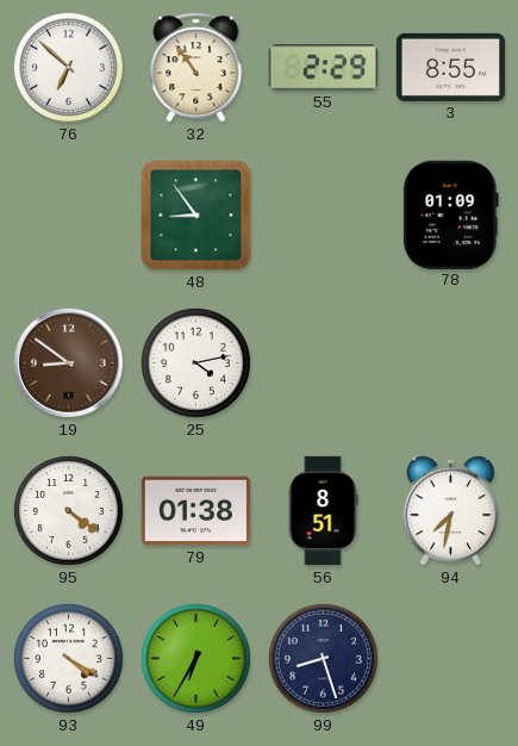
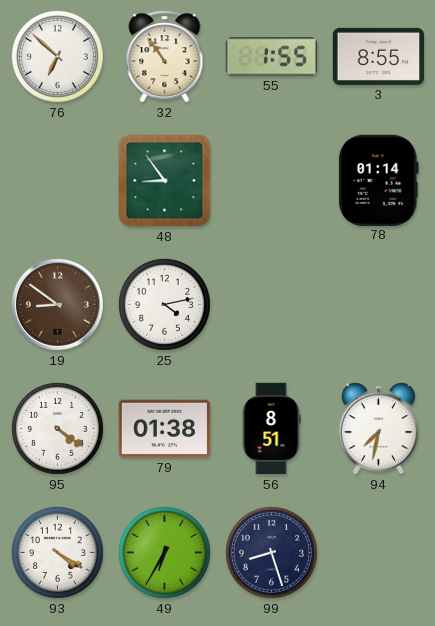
55: 2:29 -> 1:55
78: 01:09 -> 01:14
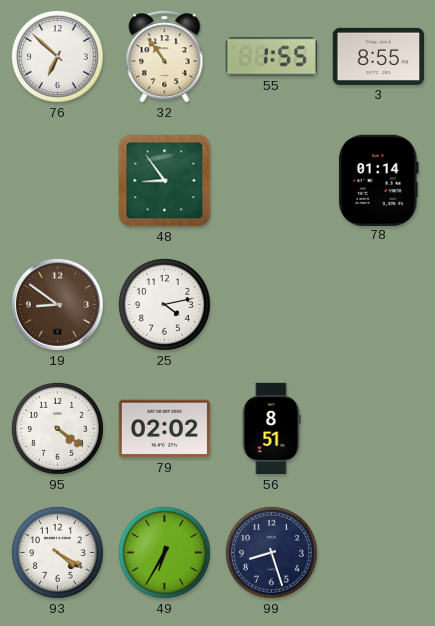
79: 01:38 -> 02:02
94: 7:32 -> none
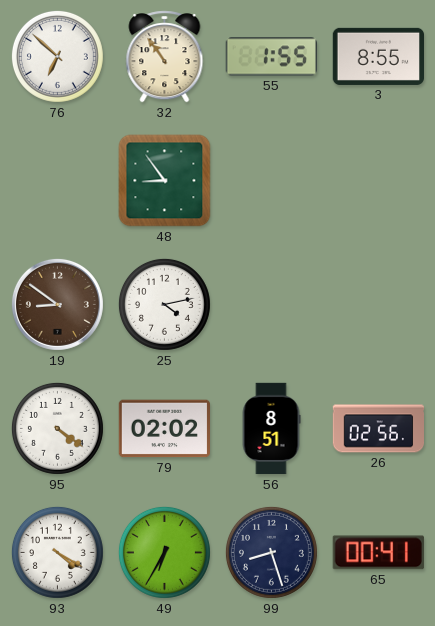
78: 01:14 -> none
26: none -> 02:56
65: none -> 00:41
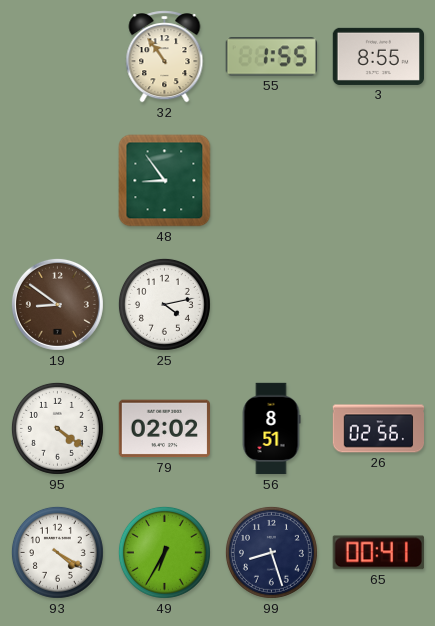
76: 6:52 -> none
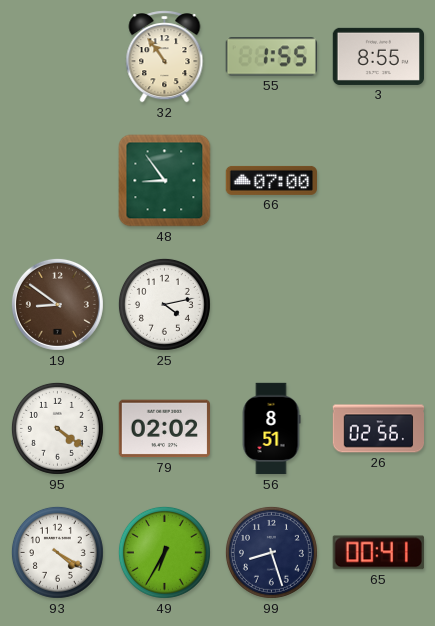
66: none -> 07:00
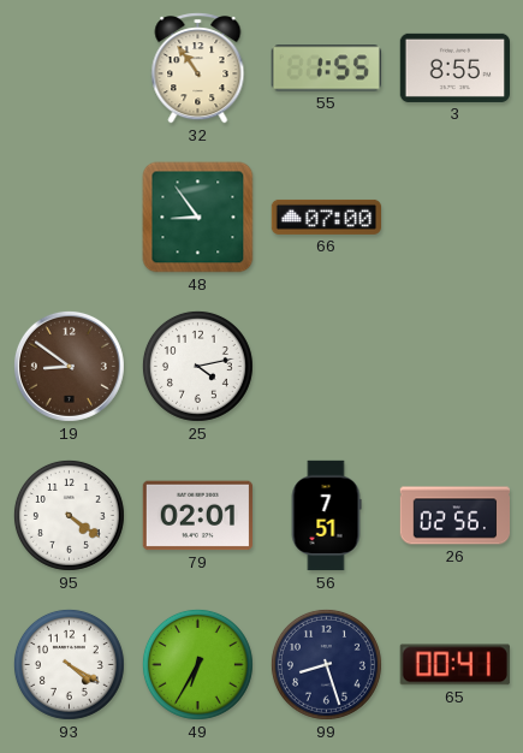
79: 02:02 -> 02:01
56: 8:51 -> 7:51
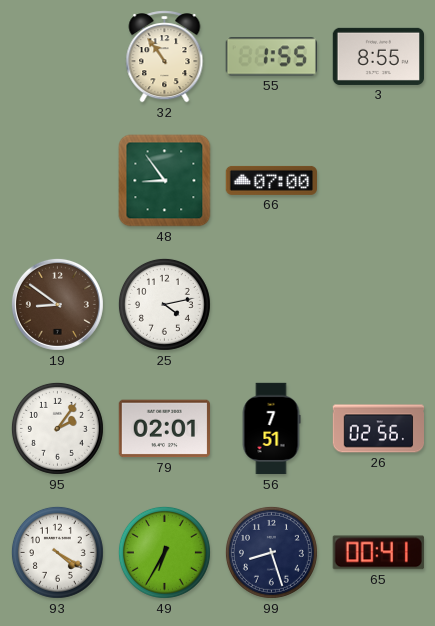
95: 4:21 -> 2:06
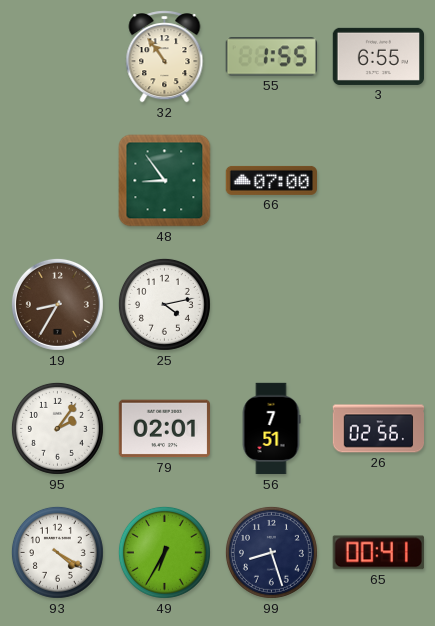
3: 8:55 -> 6:55
19: 8:51 -> 8:35
